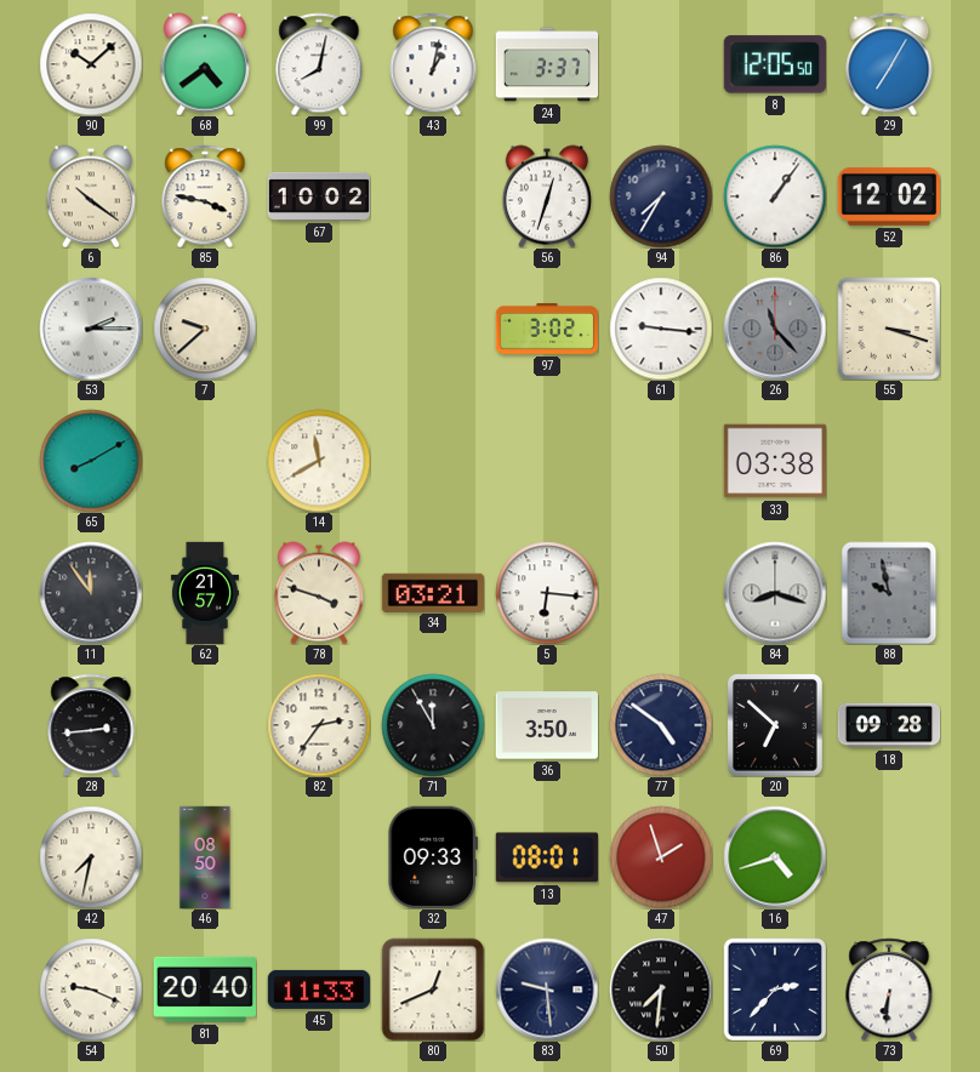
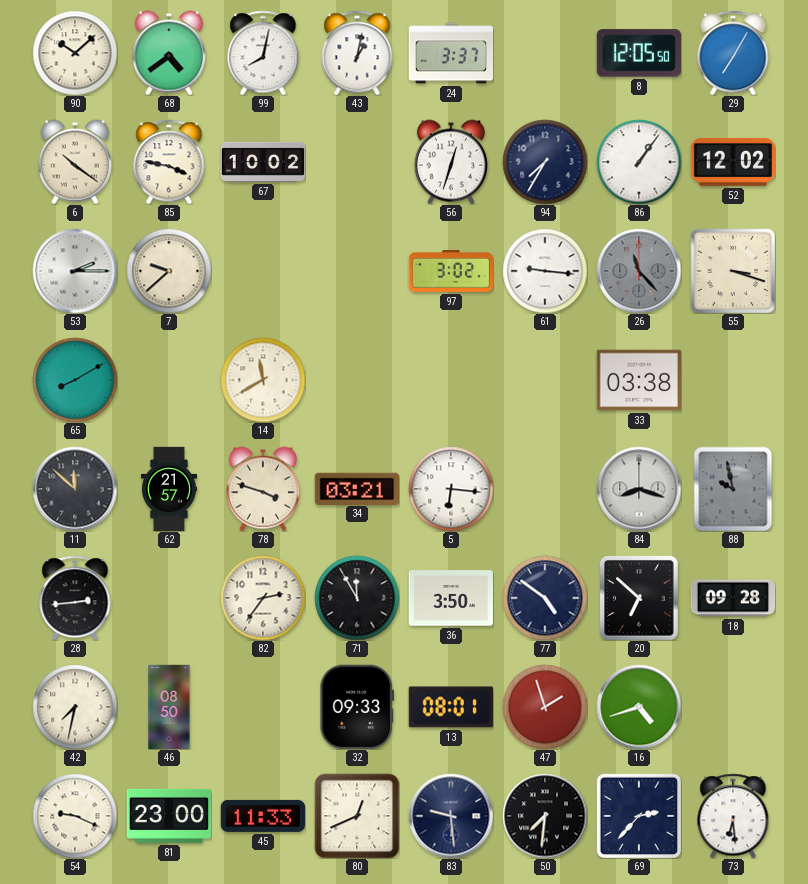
11: 11:54 -> 11:52
81: 20:40 -> 23:00
73: 6:31 -> 6:29
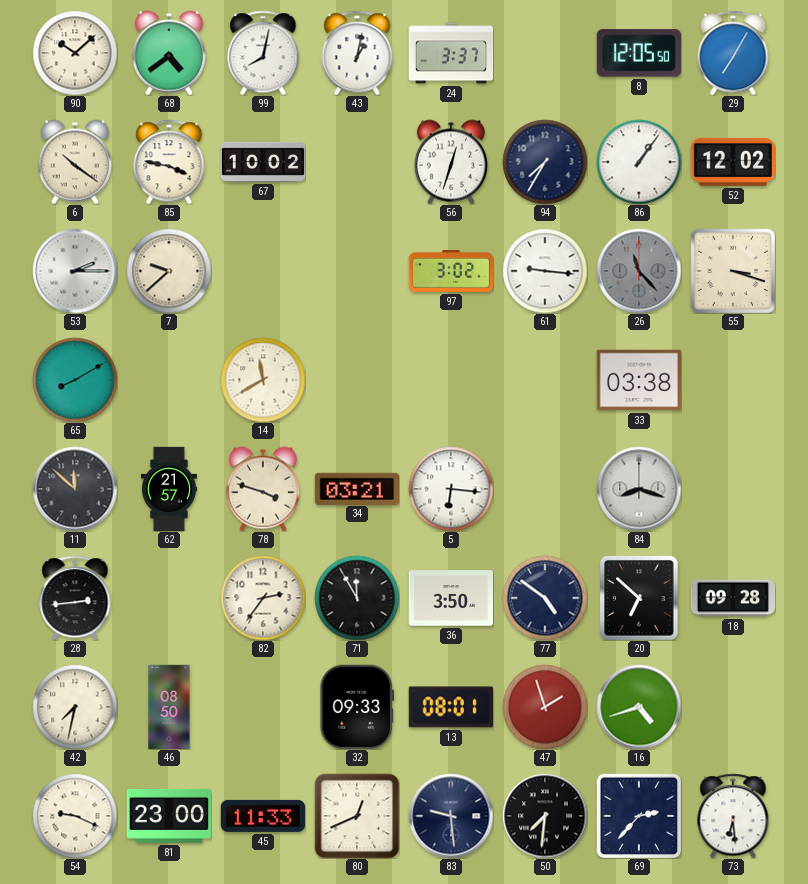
88: 9:58 -> none
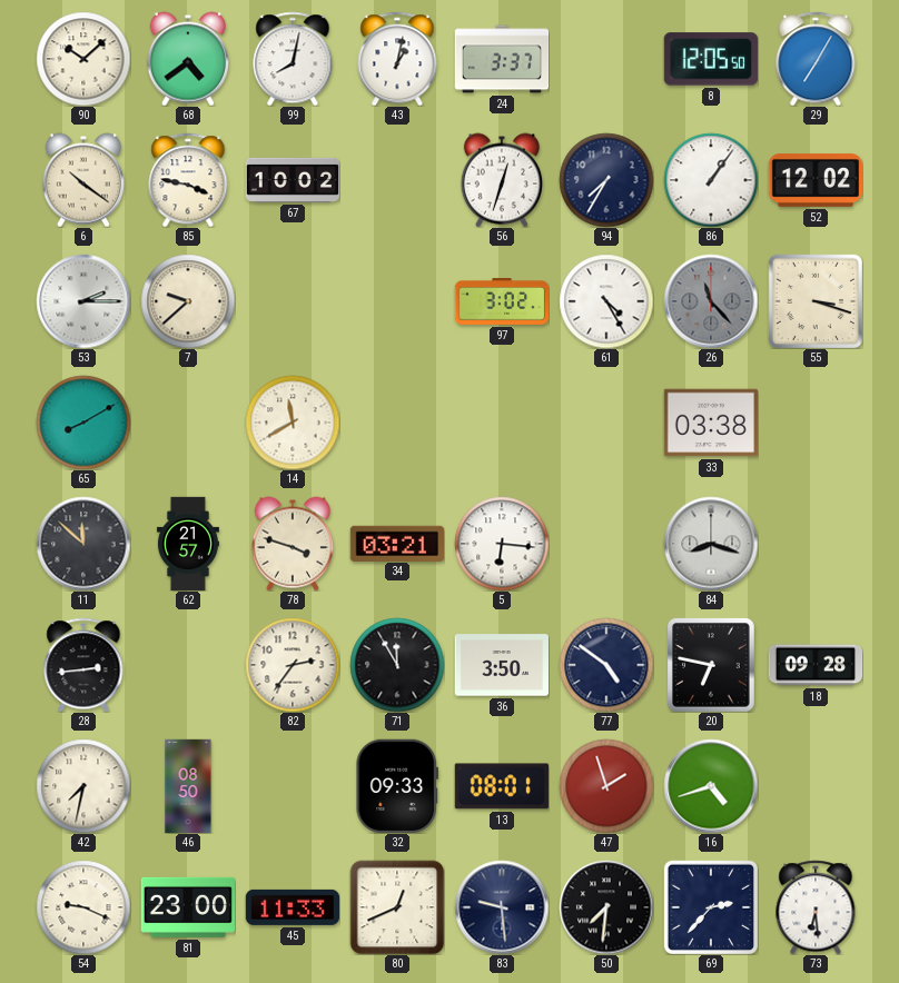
61: 9:16 -> 4:25
20: 6:52 -> 6:47
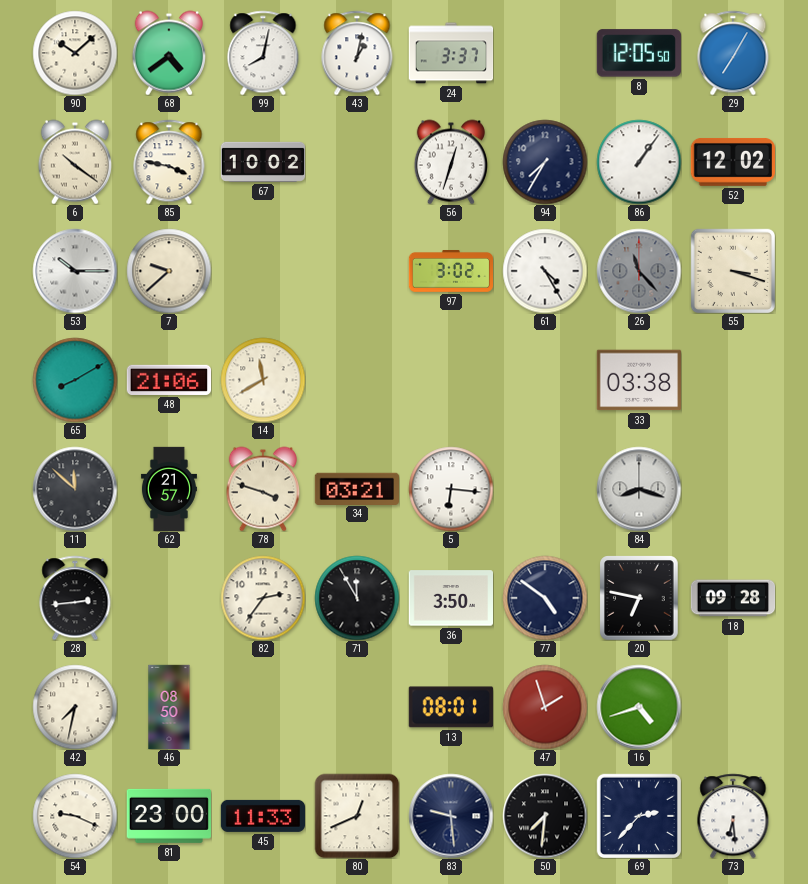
53: 2:15 -> 10:15
48: none -> 21:06
32: 09:33 -> none
